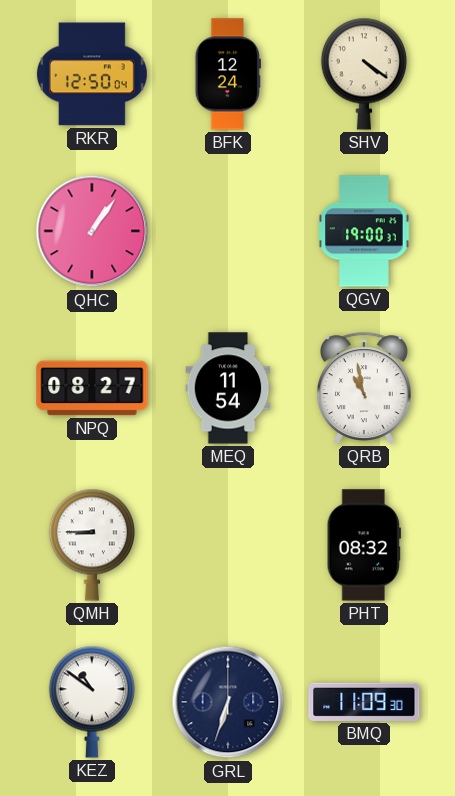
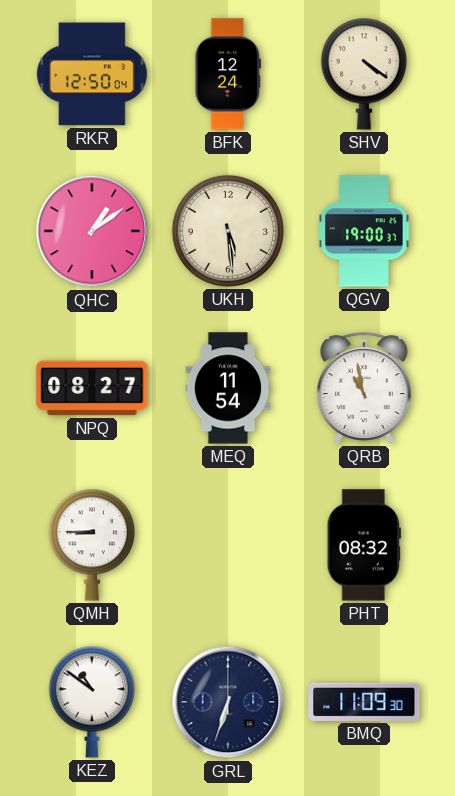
QHC: 1:06 -> 1:09
UKH: none -> 5:29
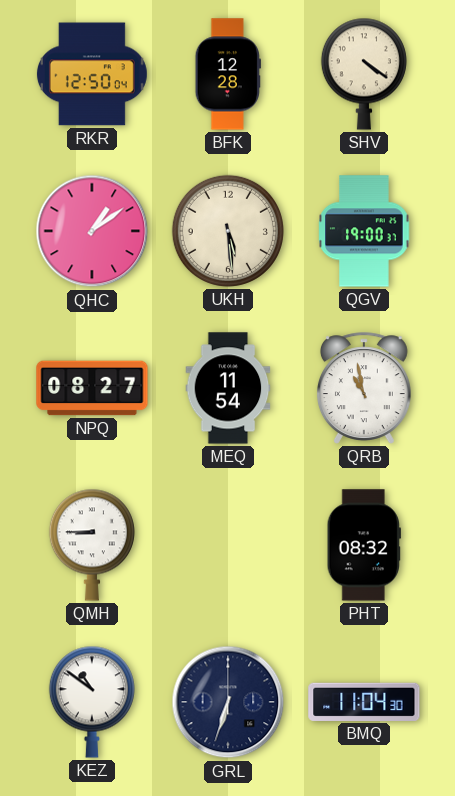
BFK: 12:24 -> 12:28
BMQ: 11:09 -> 11:04
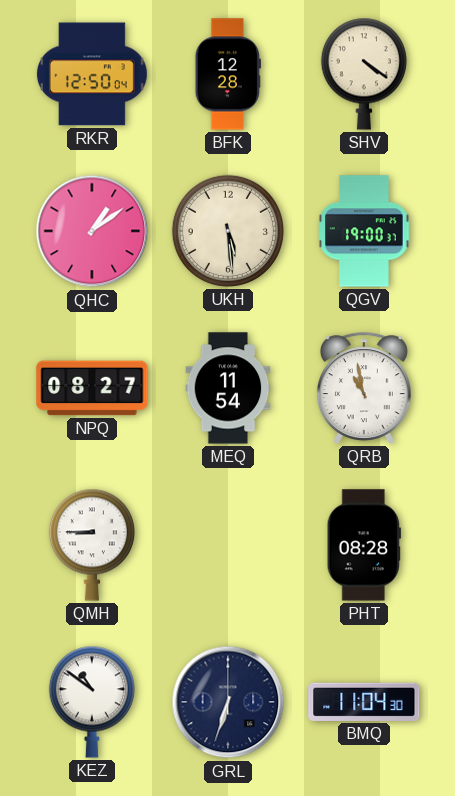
PHT: 08:32 -> 08:28
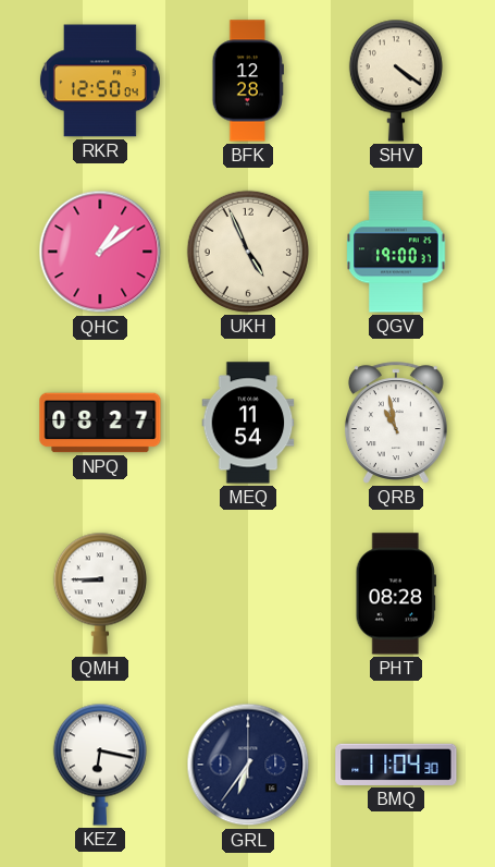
UKH: 5:29 -> 4:56
KEZ: 10:51 -> 6:17
GRL: 6:33 -> 6:36
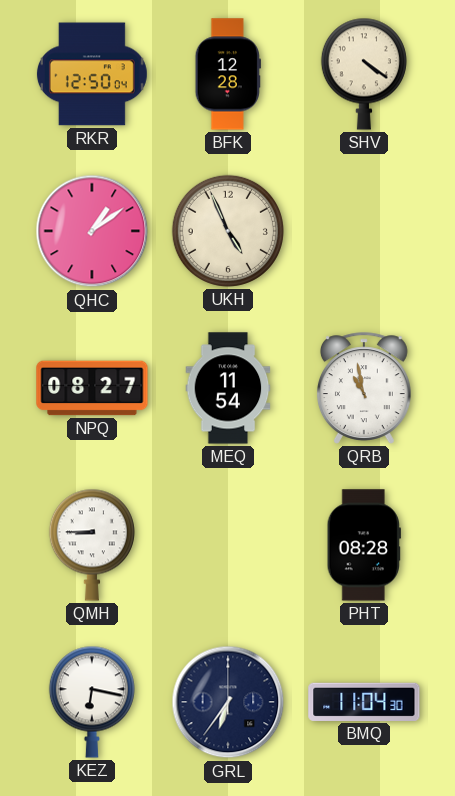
QGV: 19:00 -> none
